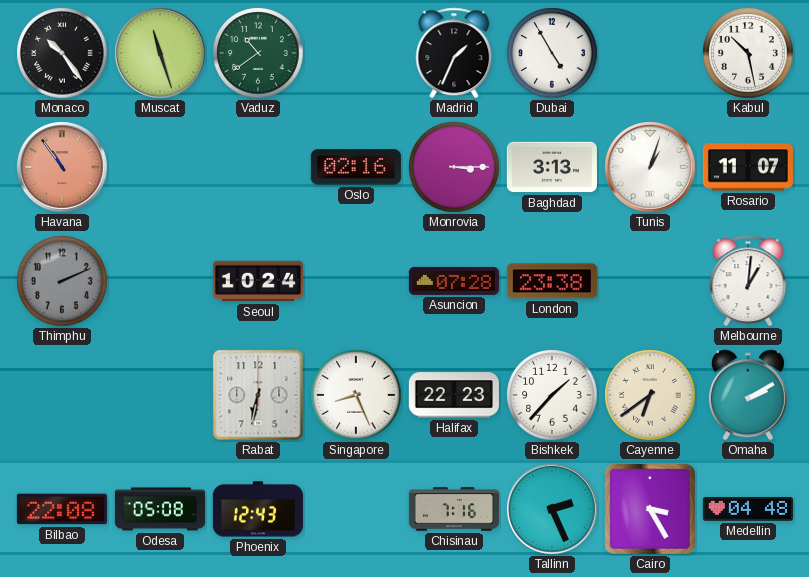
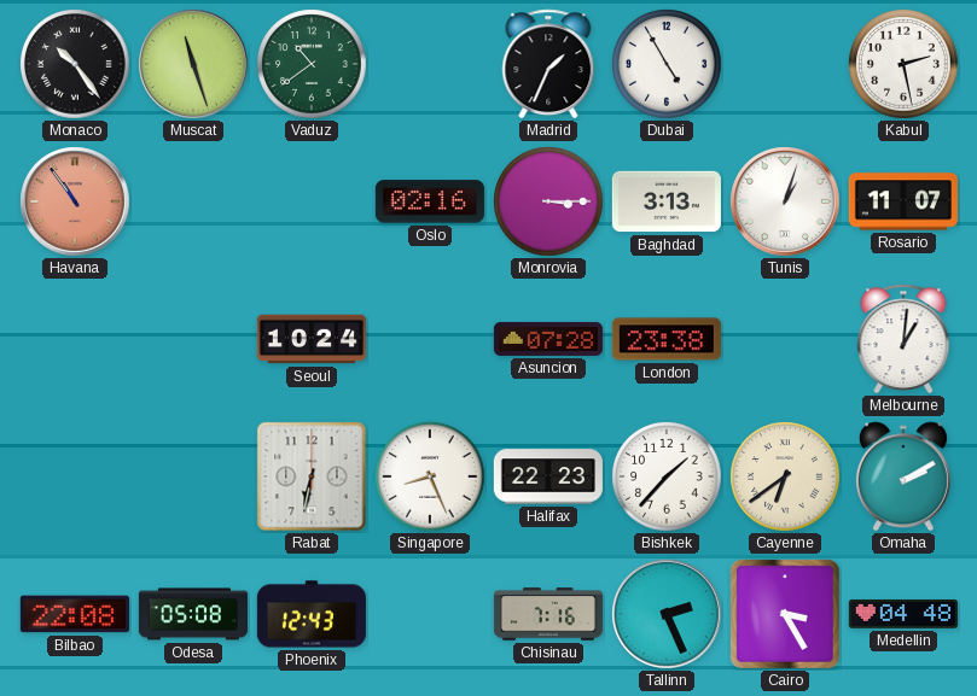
Kabul: 10:28 -> 2:28
Thimphu: 2:11 -> none
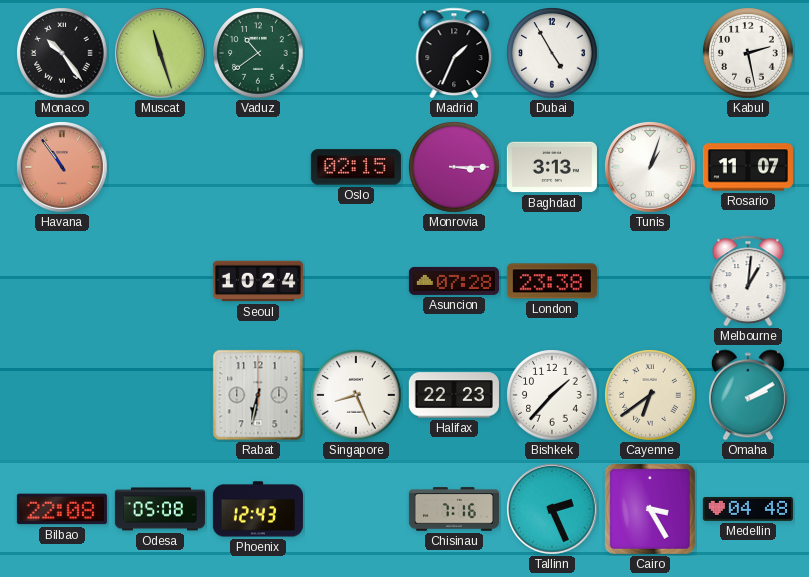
Oslo: 02:16 -> 02:15
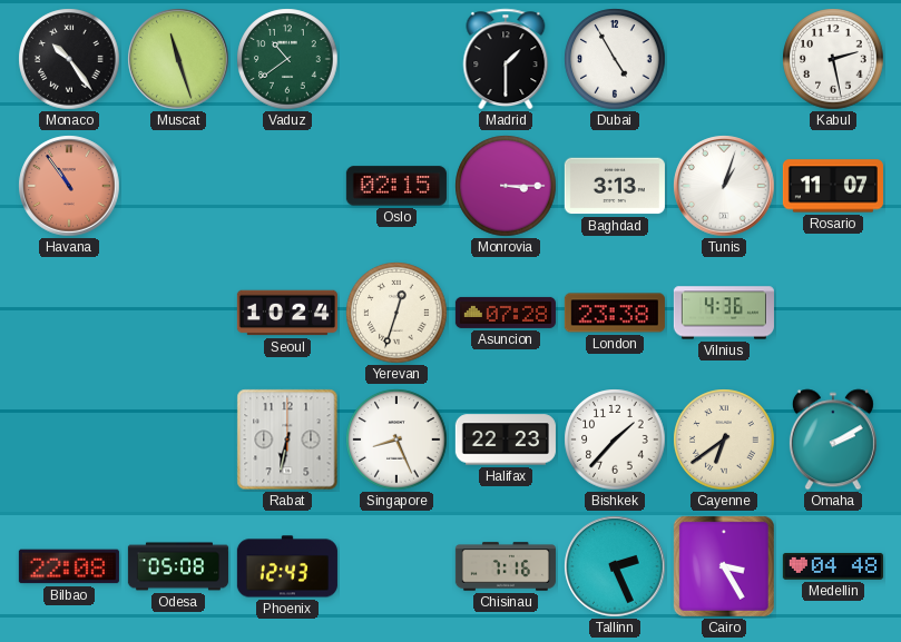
Madrid: 1:34 -> 1:30
Yerevan: none -> 12:33
Vilnius: none -> 4:36
Melbourne: 1:01 -> none
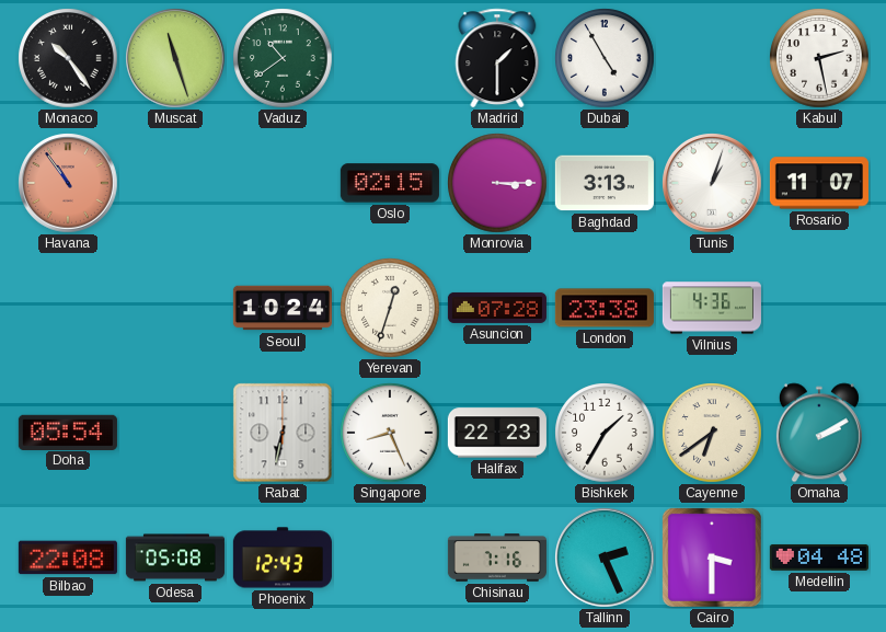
Doha: none -> 05:54
Bishkek: 1:37 -> 1:35
Cairo: 3:25 -> 3:30
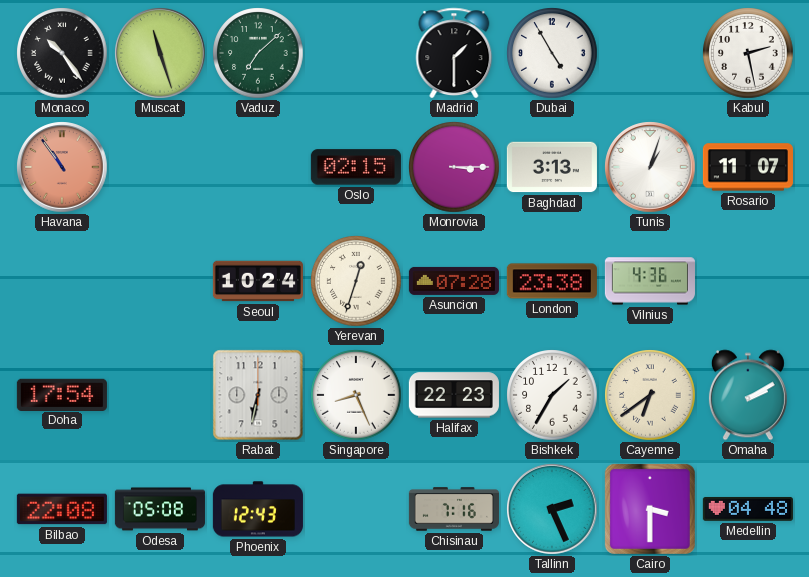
Vaduz: 10:39 -> 7:08
Doha: 05:54 -> 17:54
